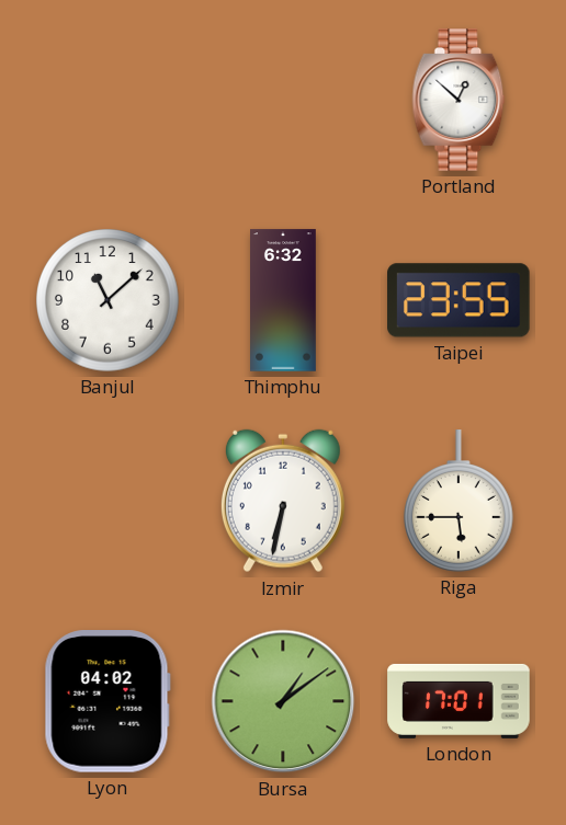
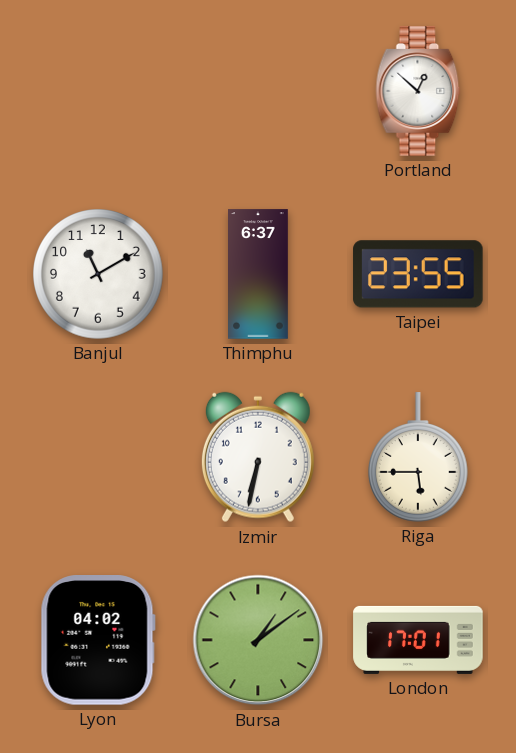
Banjul: 11:08 -> 11:10
Thimphu: 6:32 -> 6:37
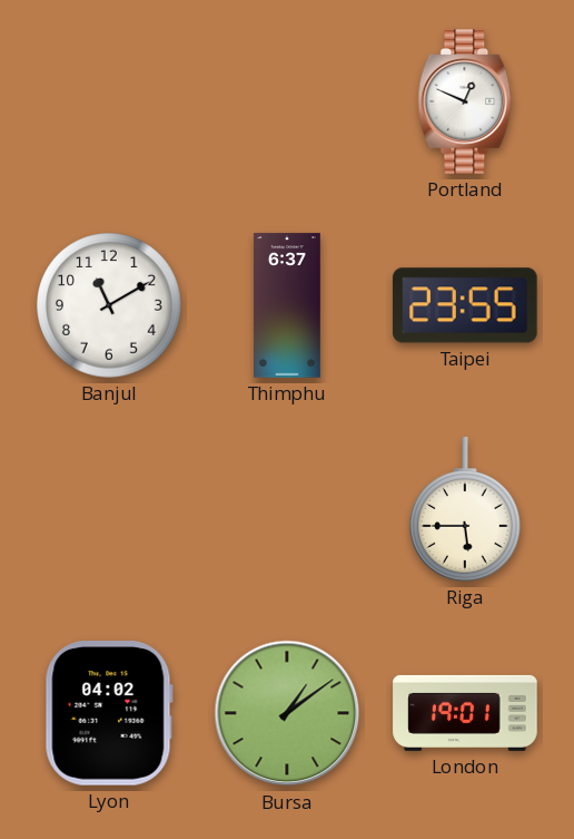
Portland: 12:52 -> 12:49
Izmir: 6:32 -> none
London: 17:01 -> 19:01
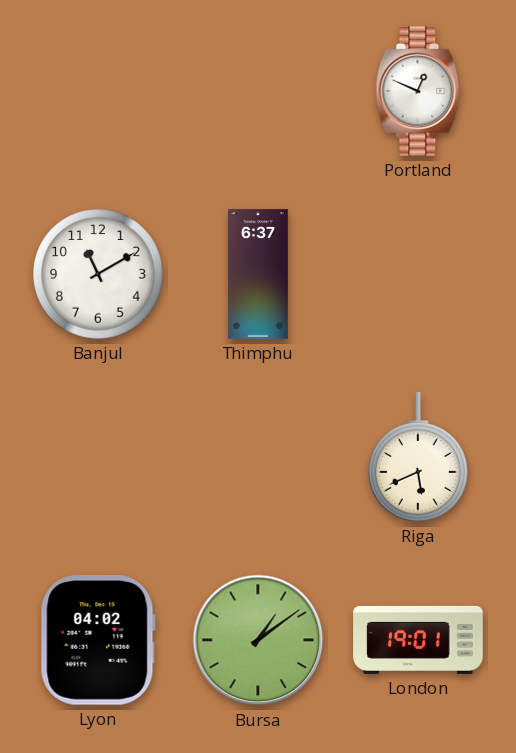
Taipei: 23:55 -> none
Riga: 5:45 -> 5:41
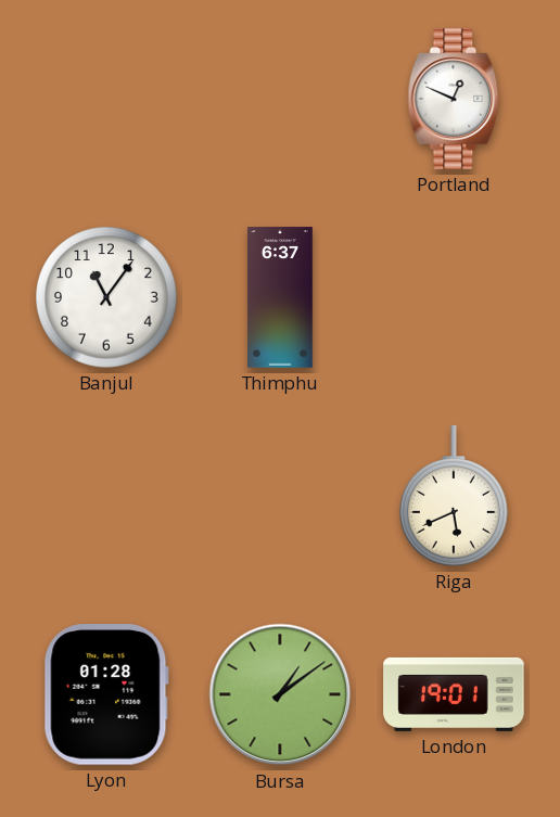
Banjul: 11:10 -> 11:06
Lyon: 04:02 -> 01:28
